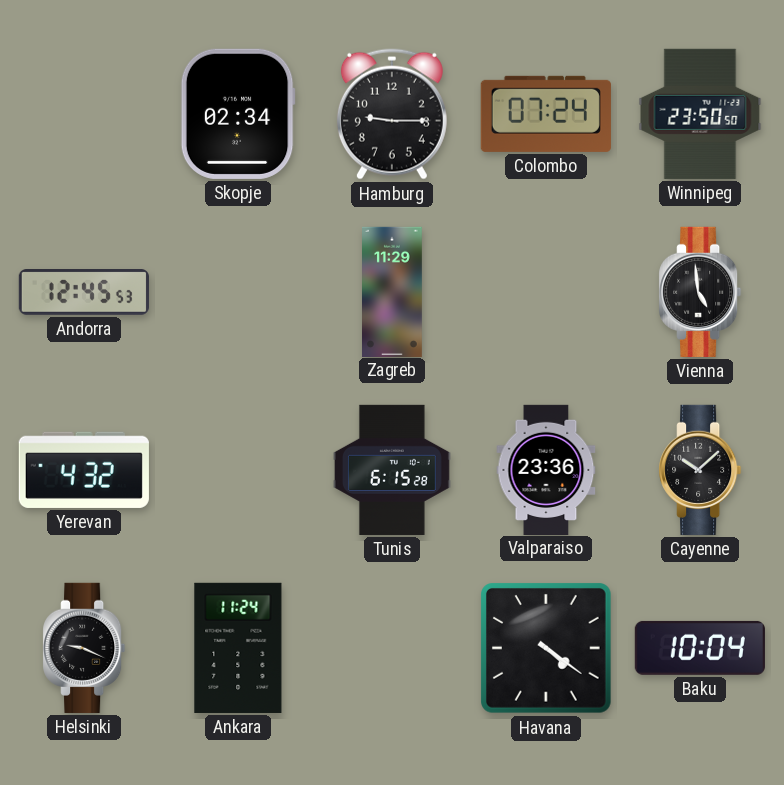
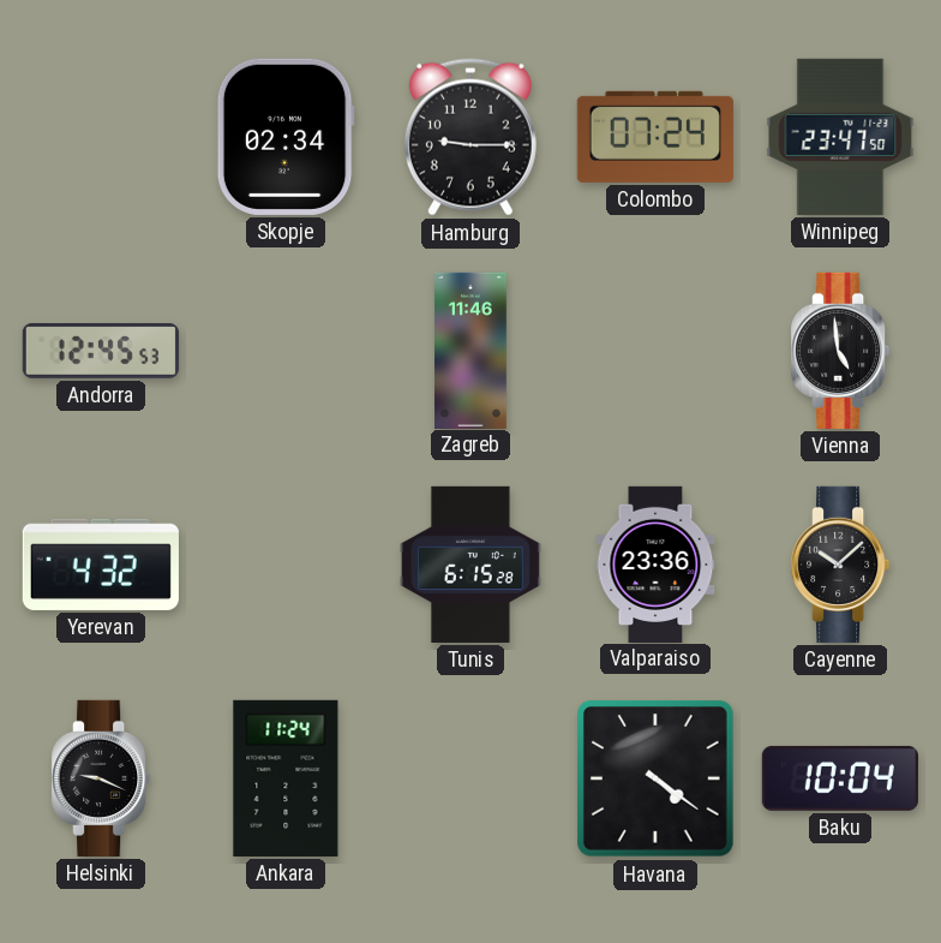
Winnipeg: 23:50 -> 23:47
Zagreb: 11:29 -> 11:46
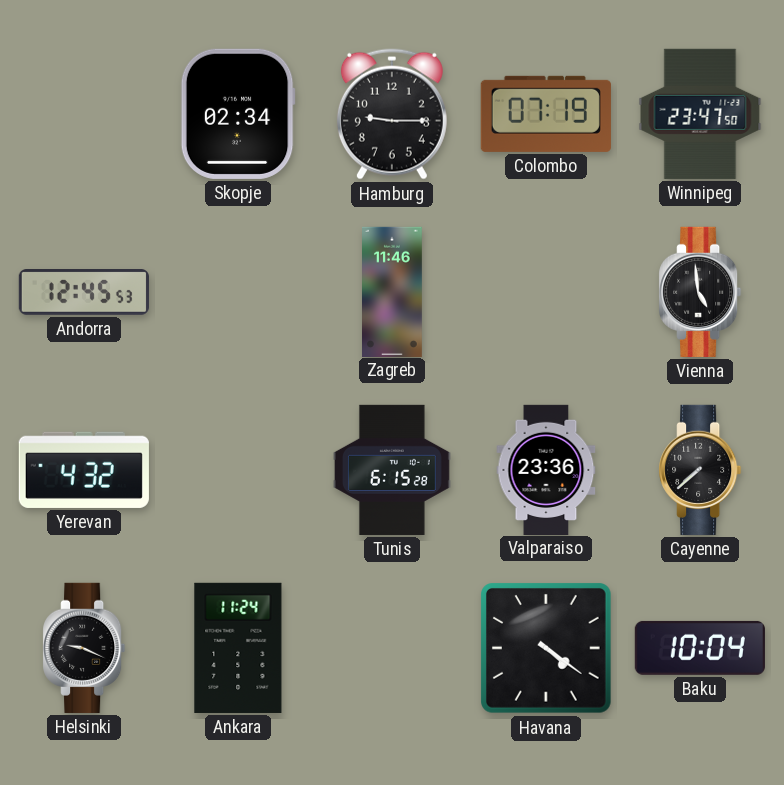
Colombo: 07:24 -> 07:19
Cayenne: 10:08 -> 7:38
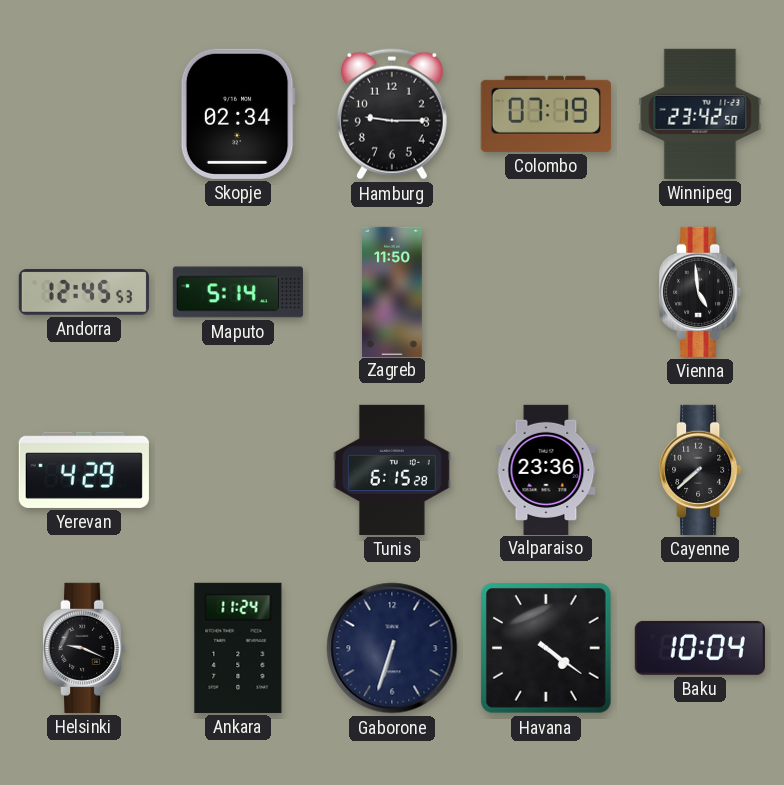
Winnipeg: 23:47 -> 23:42
Maputo: none -> 5:14
Zagreb: 11:46 -> 11:50
Yerevan: 4:32 -> 4:29
Gaborone: none -> 6:33
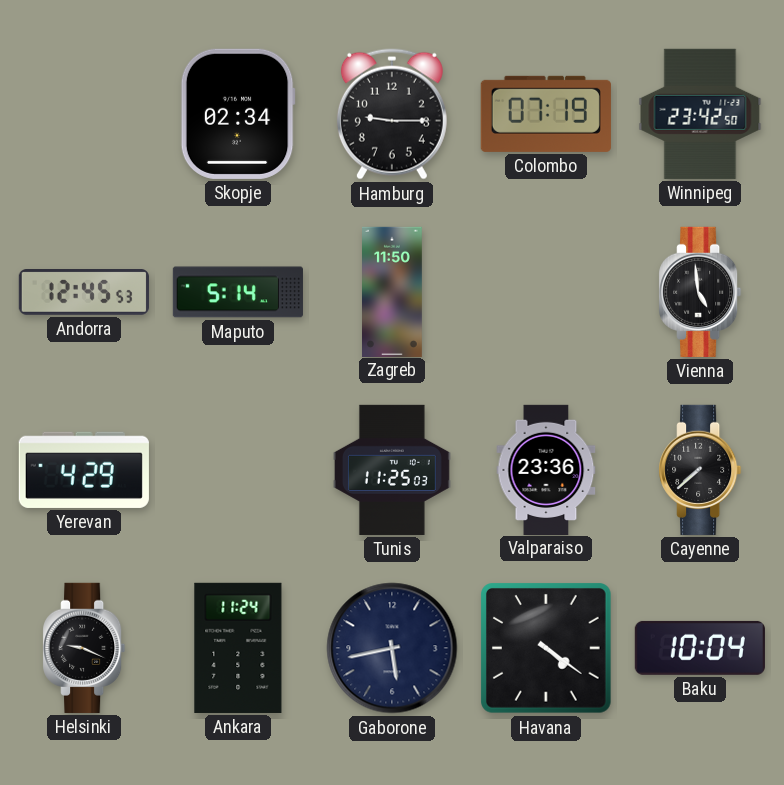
Tunis: 6:15 -> 11:25
Gaborone: 6:33 -> 5:43
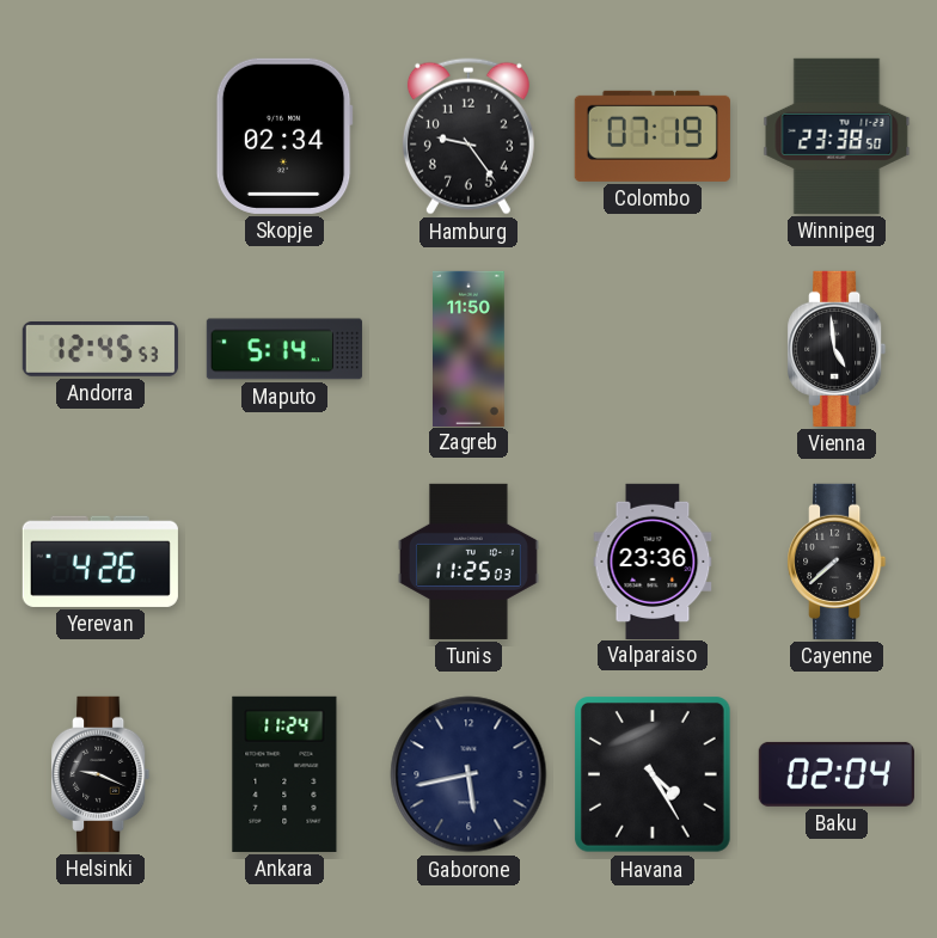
Hamburg: 9:15 -> 9:24
Winnipeg: 23:42 -> 23:38
Yerevan: 4:29 -> 4:26
Havana: 4:21 -> 4:25
Baku: 10:04 -> 02:04
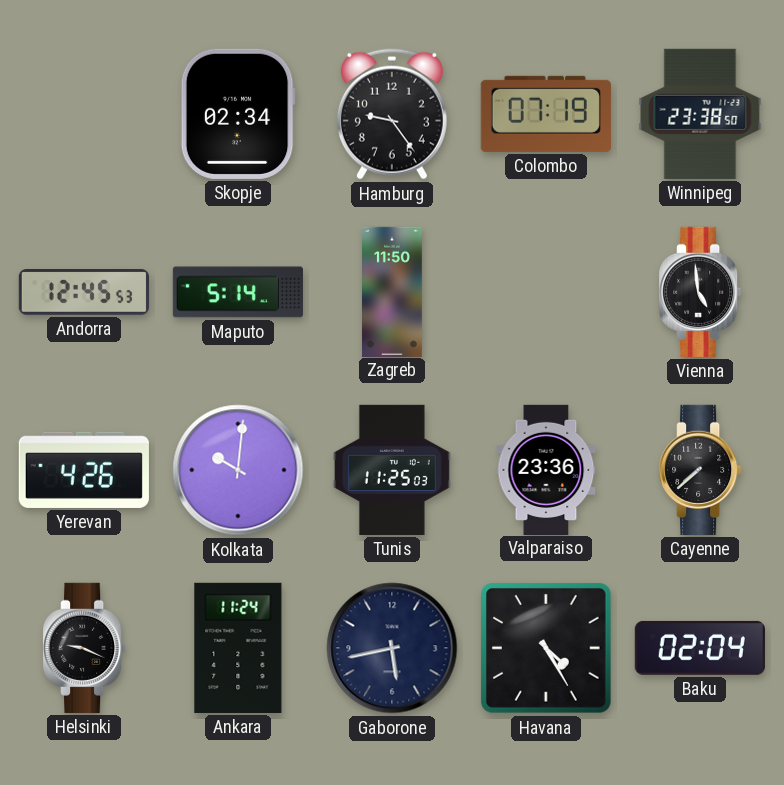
Kolkata: none -> 10:01
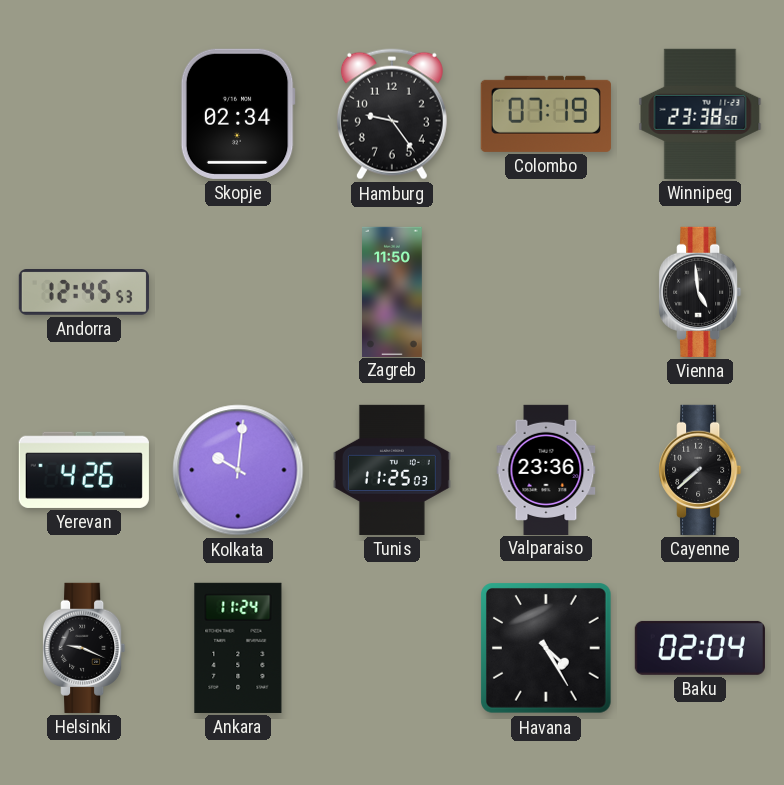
Maputo: 5:14 -> none
Gaborone: 5:43 -> none
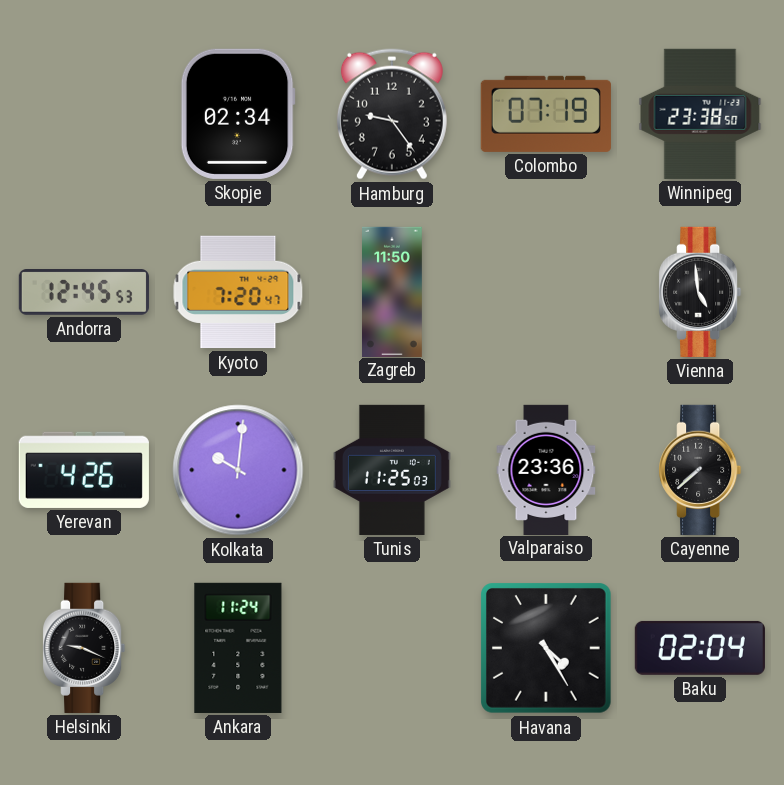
Kyoto: none -> 7:20
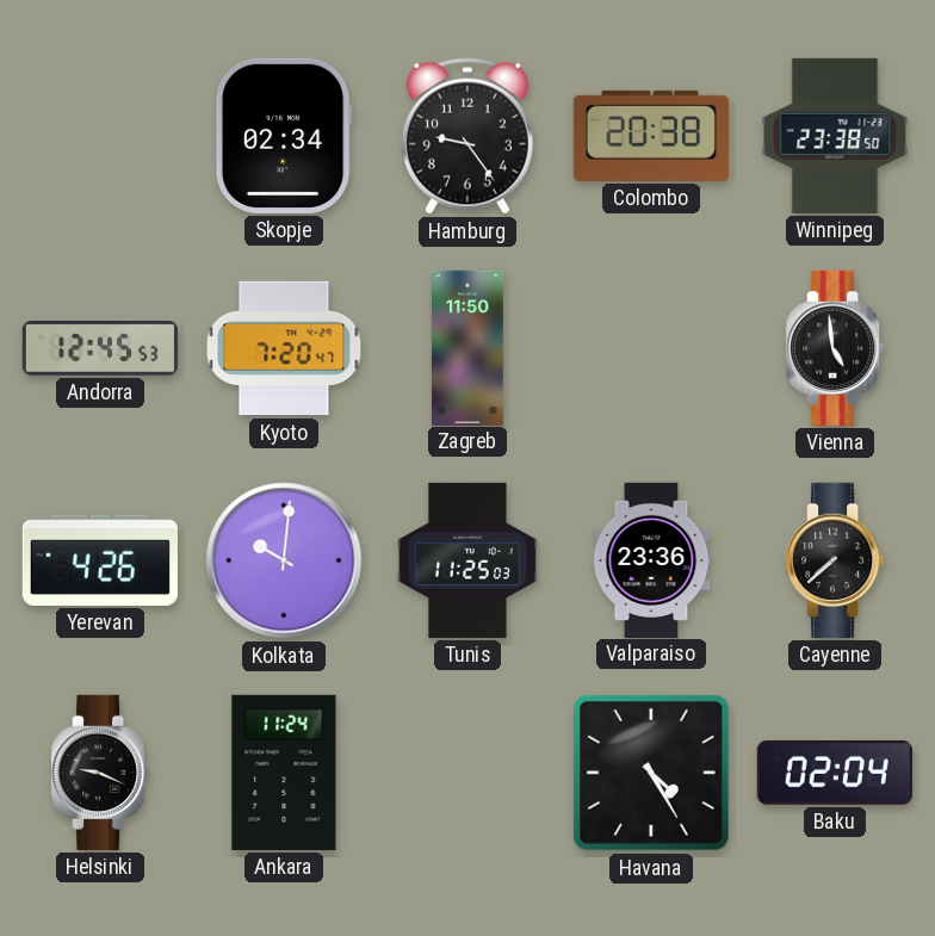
Colombo: 07:19 -> 20:38
